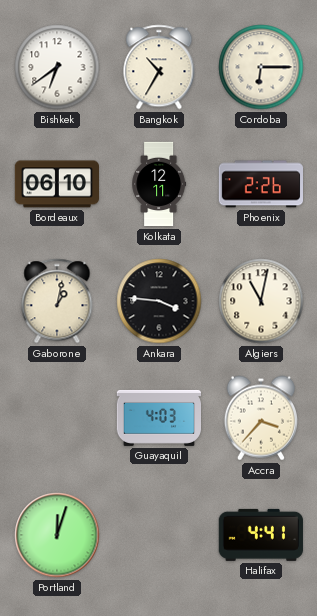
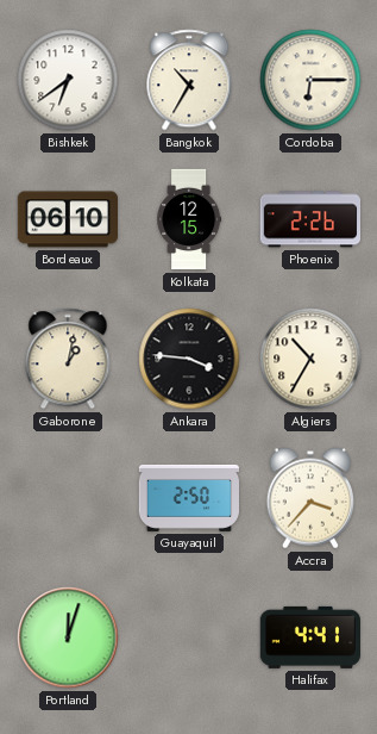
Kolkata: 12:11 -> 12:15
Algiers: 11:02 -> 10:35
Guayaquil: 4:03 -> 2:50
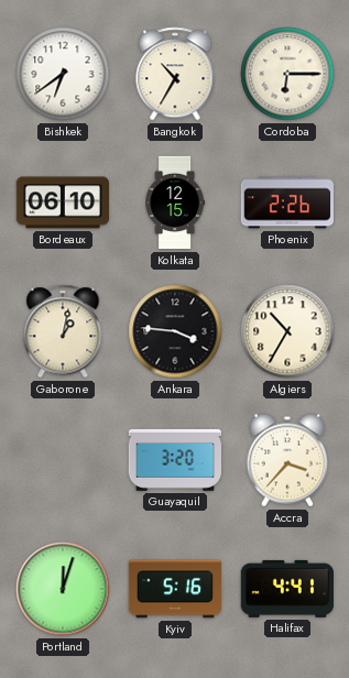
Guayaquil: 2:50 -> 3:20
Kyiv: none -> 5:16
